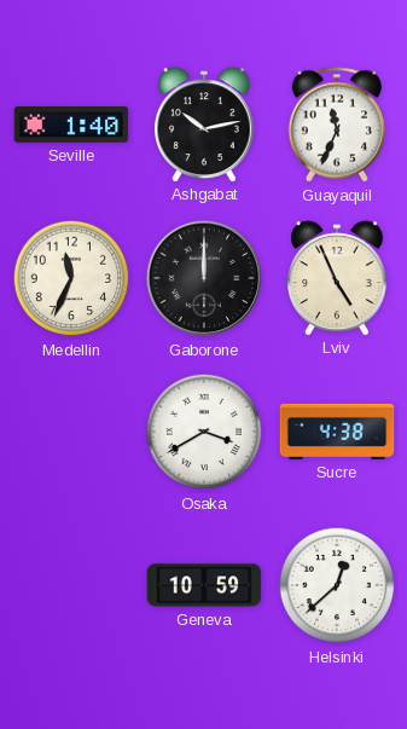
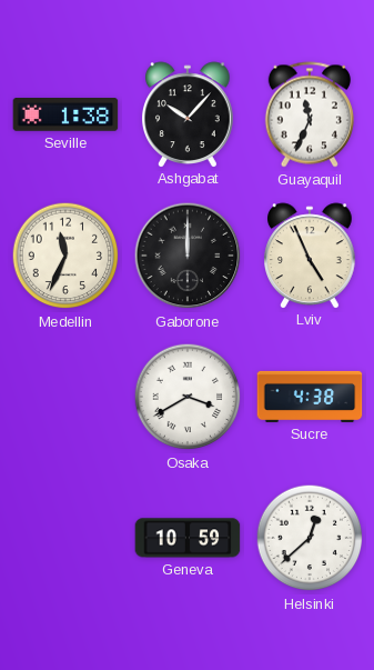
Seville: 1:40 -> 1:38
Ashgabat: 10:13 -> 10:07
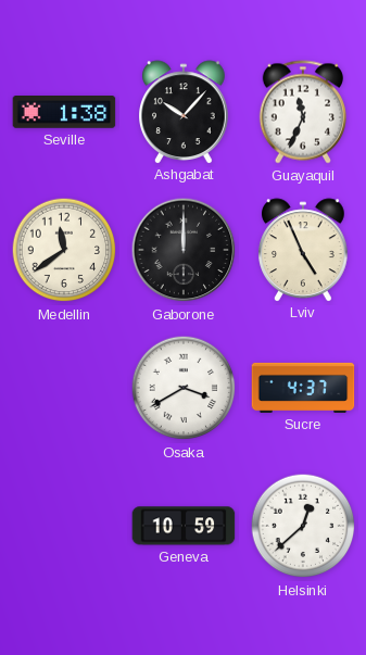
Medellin: 11:34 -> 11:39
Sucre: 4:38 -> 4:37
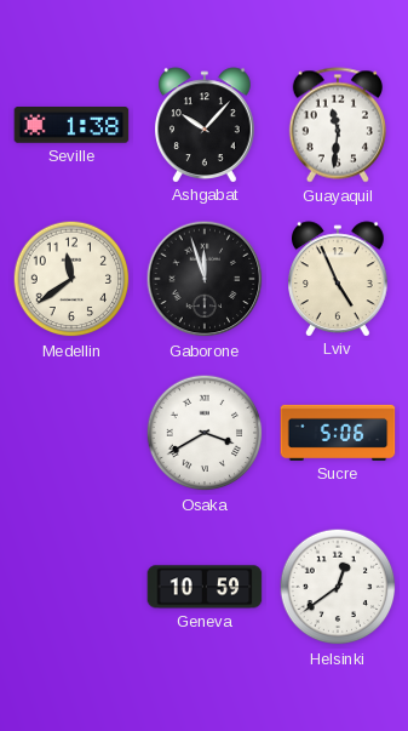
Guayaquil: 11:34 -> 11:31
Gaborone: 12:00 -> 11:57
Sucre: 4:37 -> 5:06
Helsinki: 12:38 -> 12:39
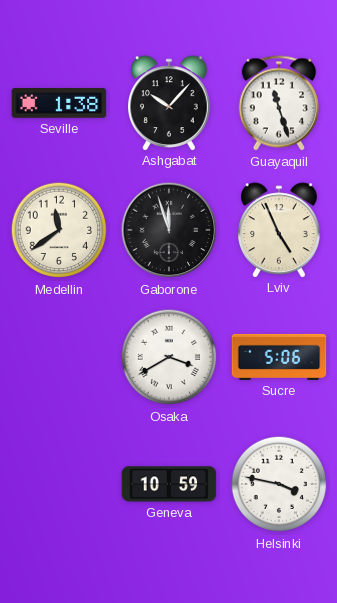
Guayaquil: 11:31 -> 11:27
Helsinki: 12:39 -> 3:47
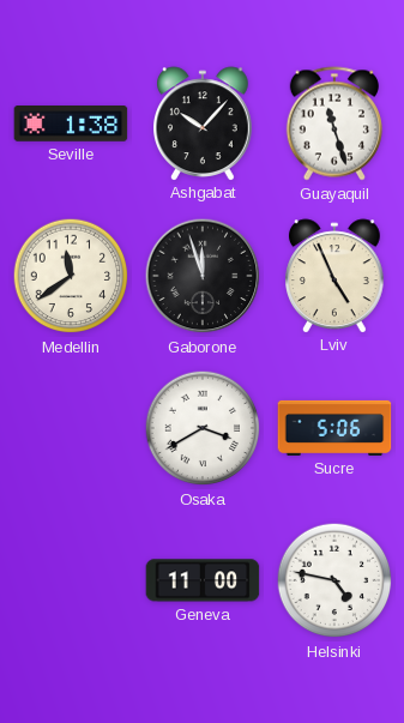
Geneva: 10:59 -> 11:00
Helsinki: 3:47 -> 4:47
